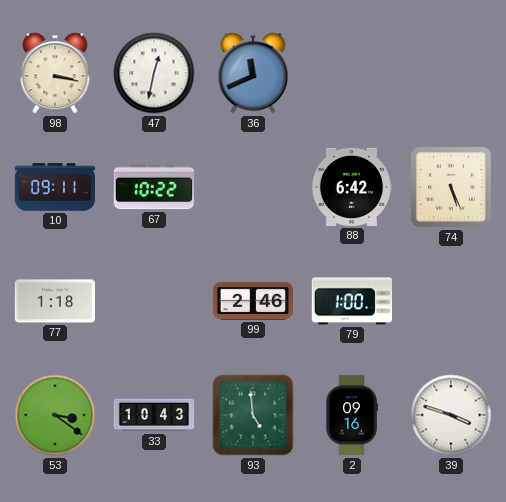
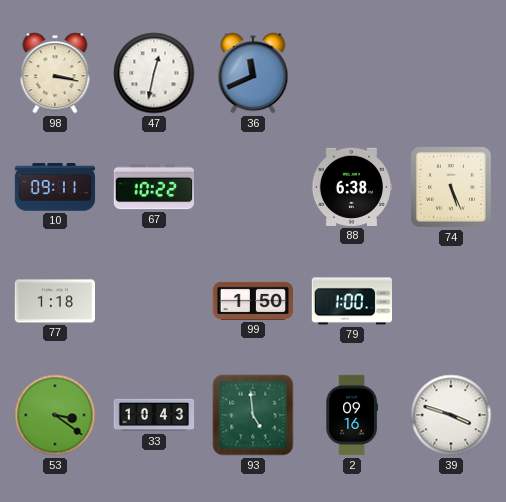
88: 6:42 -> 6:38
99: 2:46 -> 1:50
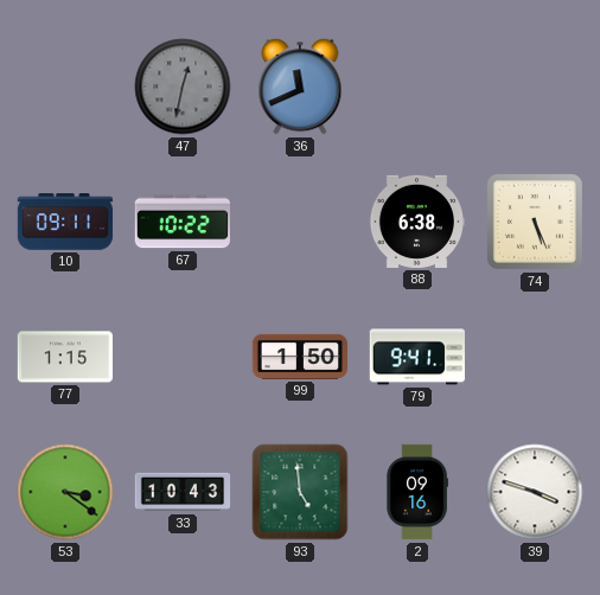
98: 3:17 -> none
47 dial: white -> grey
77: 1:18 -> 1:15
79: 1:00 -> 9:41
